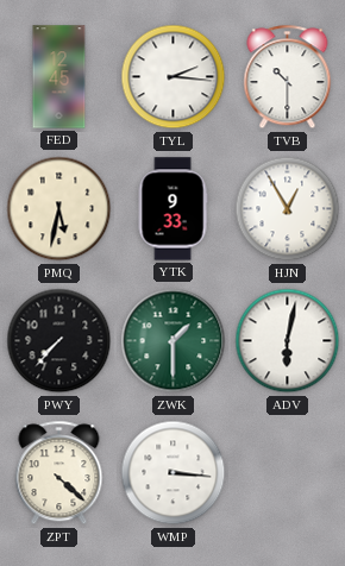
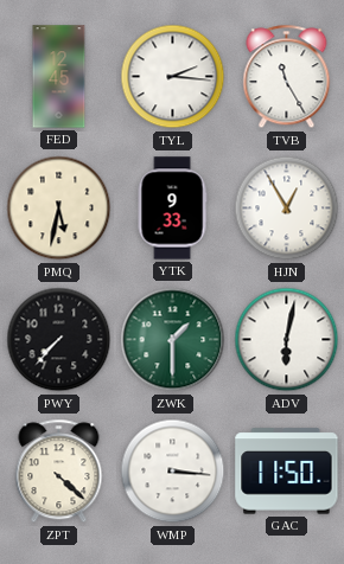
TVB: 10:30 -> 11:25
GAC: none -> 11:50
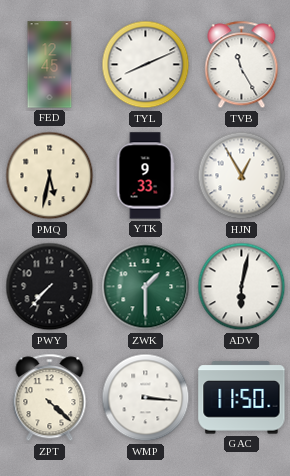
TYL: 2:16 -> 8:11
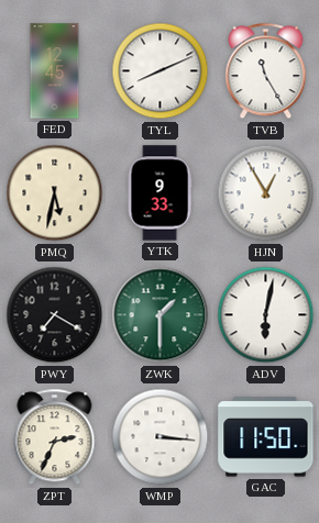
PWY: 7:37 -> 7:20
ZPT: 4:22 -> 2:34
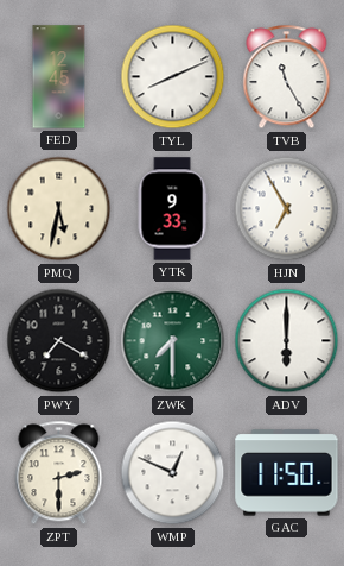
HJN: 12:55 -> 6:55
ZWK: 1:30 -> 7:30
ADV: 6:02 -> 6:00
ZPT: 2:34 -> 2:30
WMP: 3:16 -> 12:49
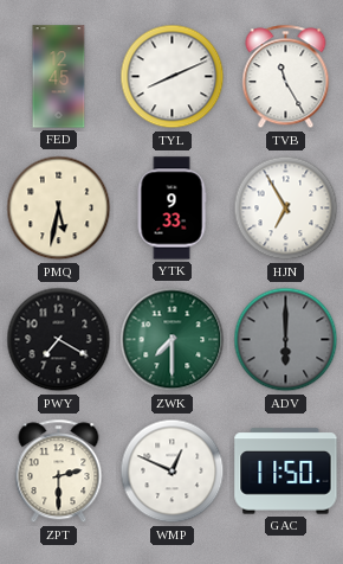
ADV dial: white -> grey
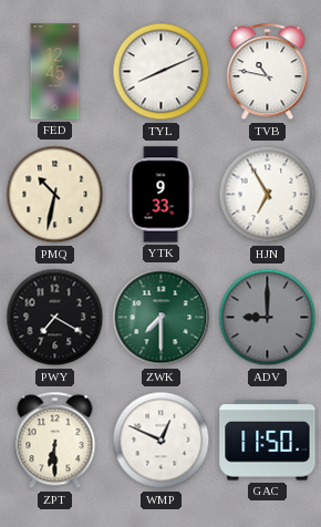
TVB: 11:25 -> 10:47
PMQ: 5:32 -> 10:32
ADV: 6:00 -> 9:00
ZPT: 2:30 -> 6:30
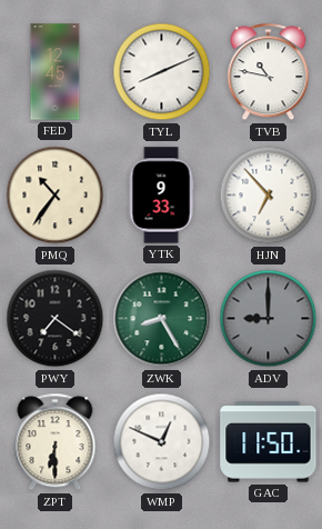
PMQ: 10:32 -> 10:36
HJN: 6:55 -> 6:53
PWY: 7:20 -> 7:21
ZWK: 7:30 -> 8:25
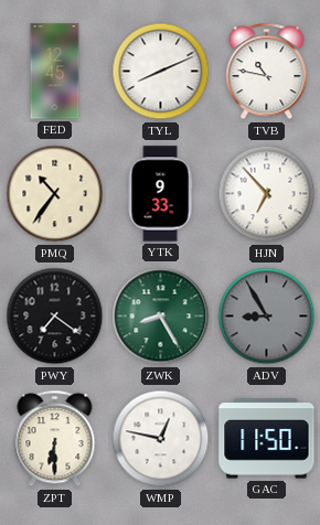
ADV: 9:00 -> 8:55
WMP: 12:49 -> 12:47
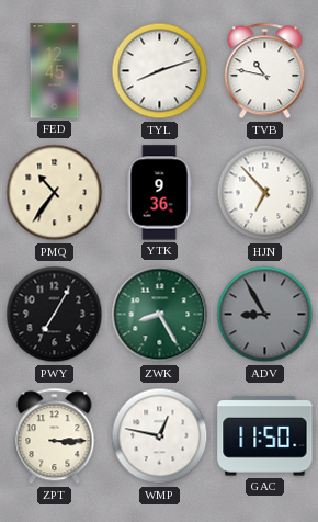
TYL: 8:11 -> 8:12
YTK: 9:33 -> 9:36
PWY: 7:21 -> 7:05
ZPT: 6:30 -> 3:15
